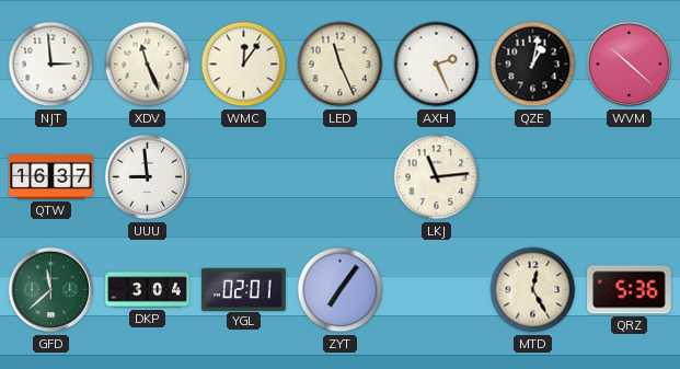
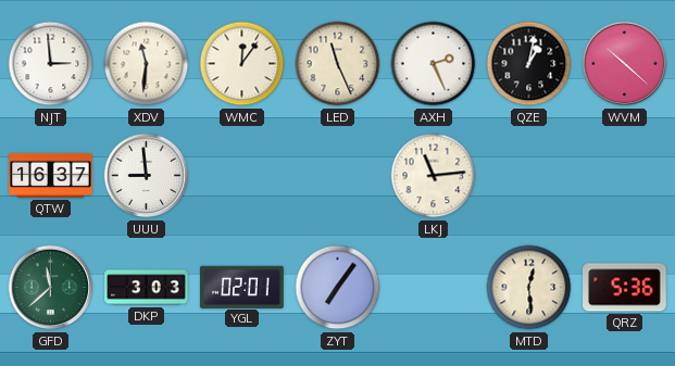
XDV: 11:26 -> 11:31
DKP: 3:04 -> 3:03
MTD: 12:25 -> 12:29
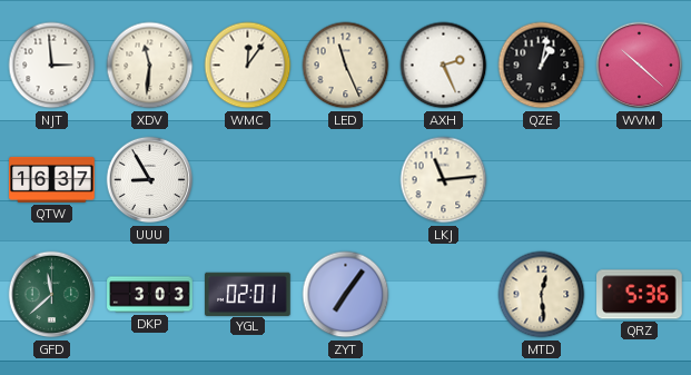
UUU: 8:59 -> 8:55
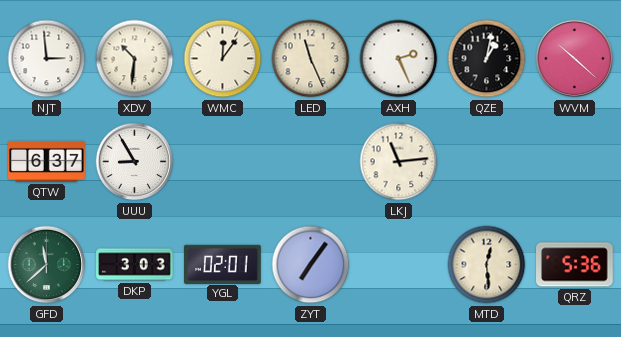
XDV: 11:31 -> 10:31
QTW: 16:37 -> 6:37
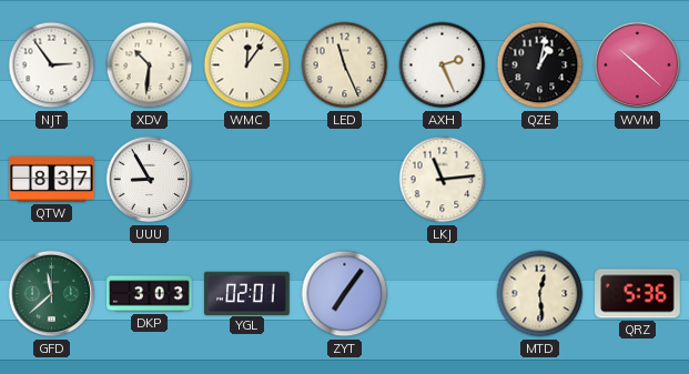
NJT: 2:59 -> 2:54
QTW: 6:37 -> 8:37
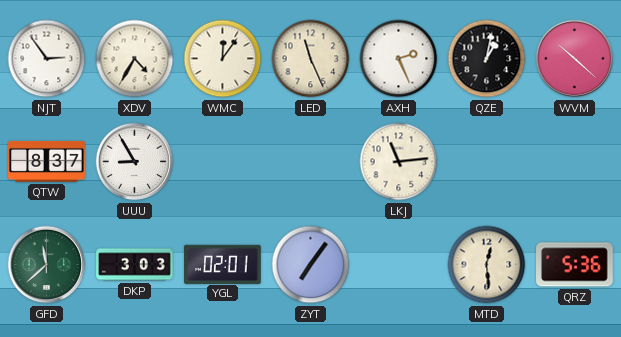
XDV: 10:31 -> 4:35
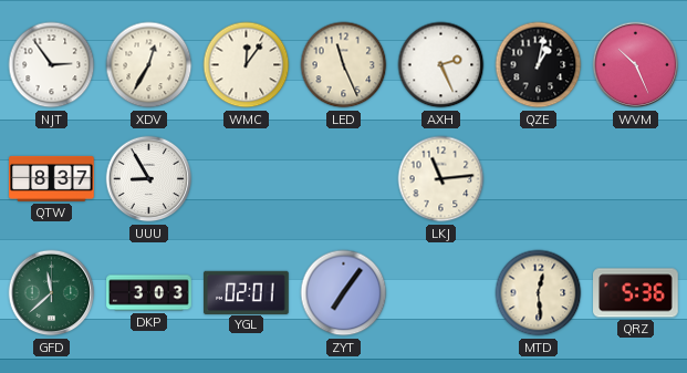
XDV: 4:35 -> 12:35
WVM: 10:22 -> 10:26
